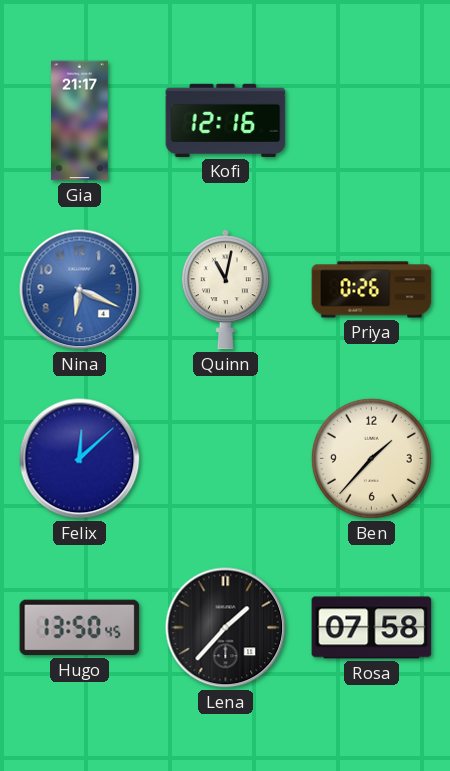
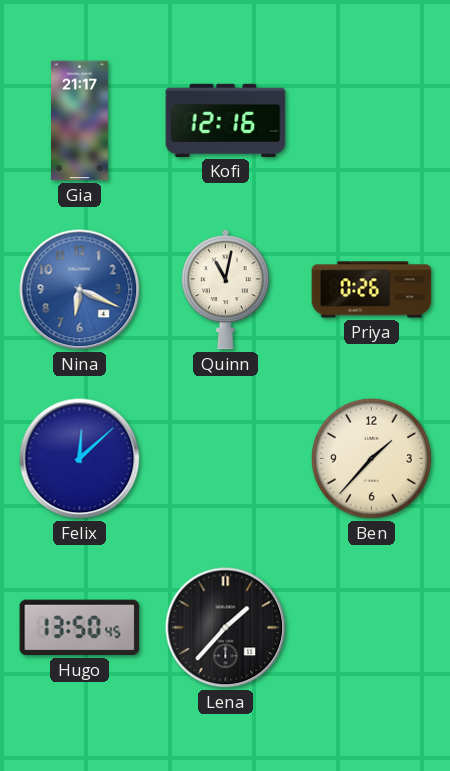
Rosa: 07:58 -> none
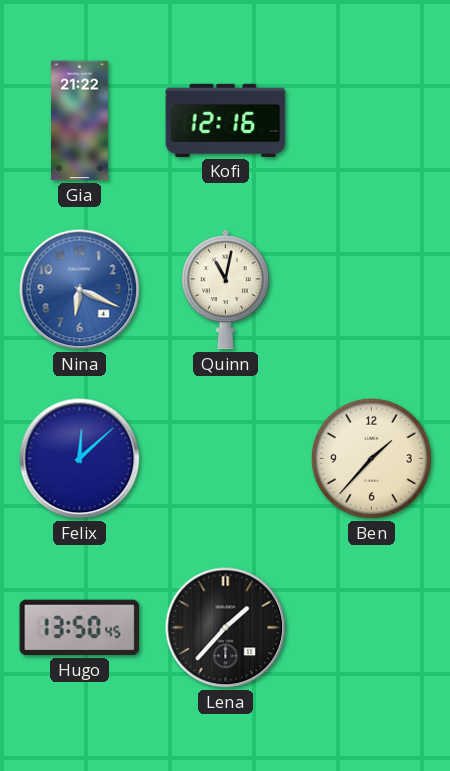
Gia: 21:17 -> 21:22
Priya: 0:26 -> none
